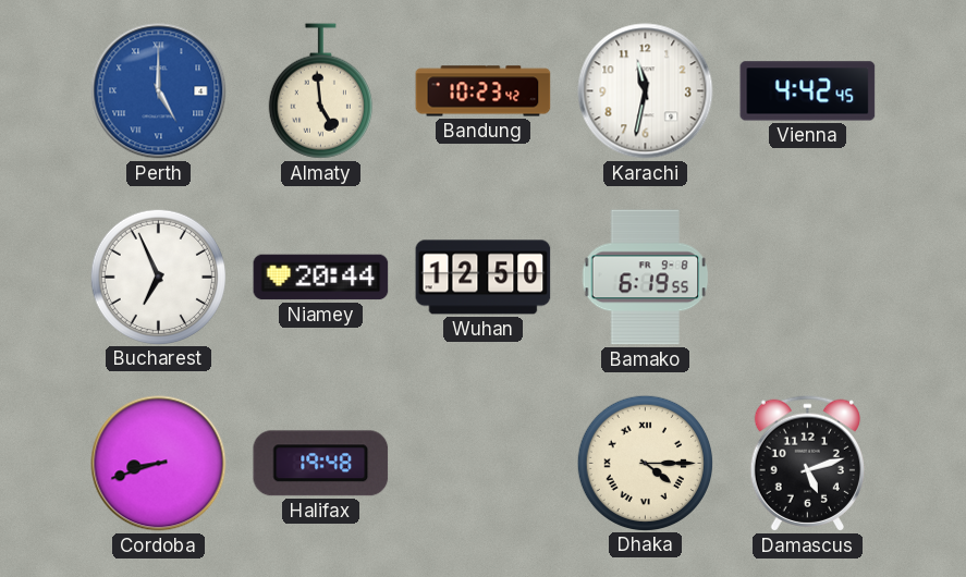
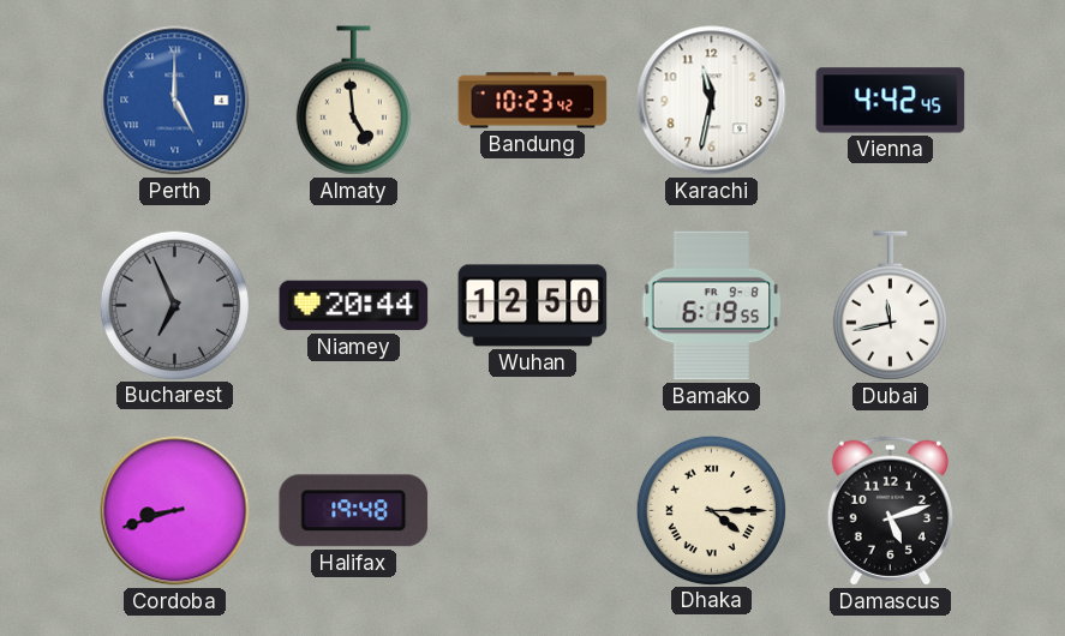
Bucharest dial: white -> grey
Dubai: none -> 11:43
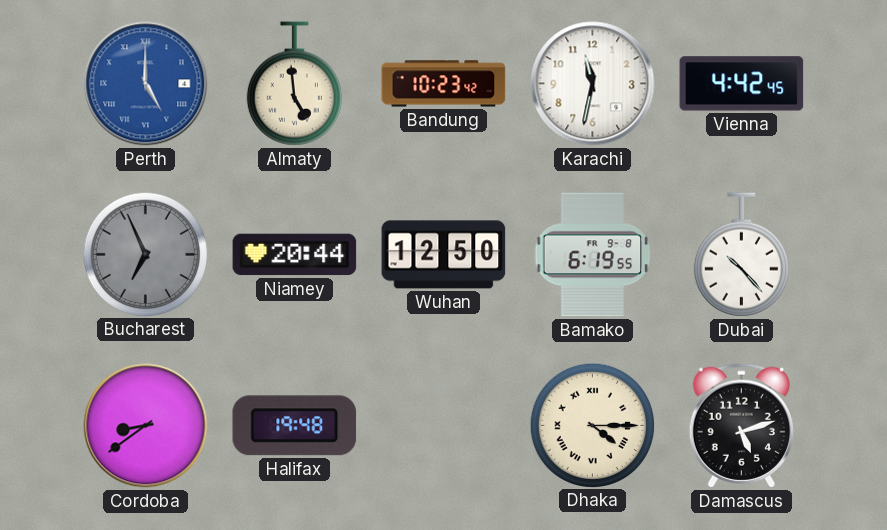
Dubai: 11:43 -> 10:23
Cordoba: 8:42 -> 8:39
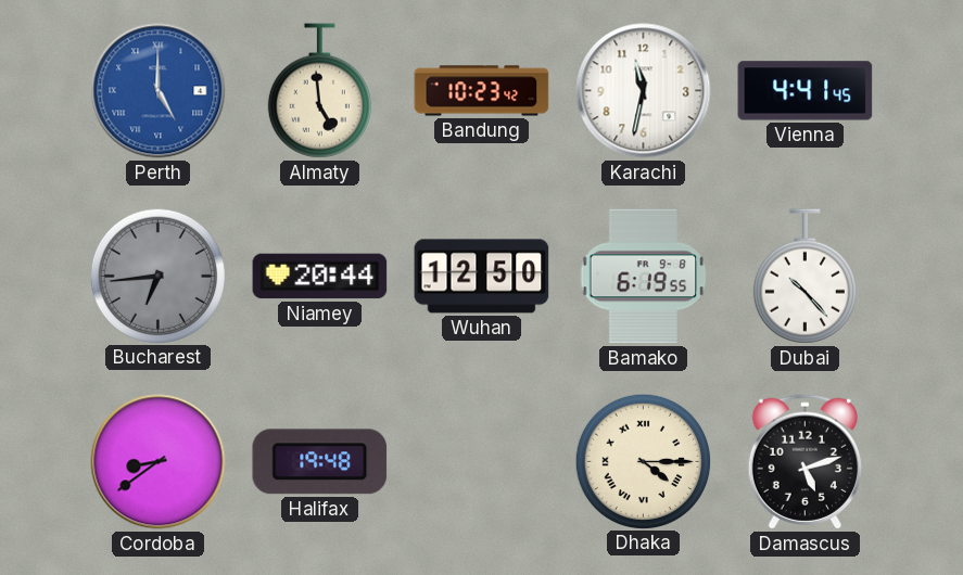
Vienna: 4:42 -> 4:41
Bucharest: 6:56 -> 6:44
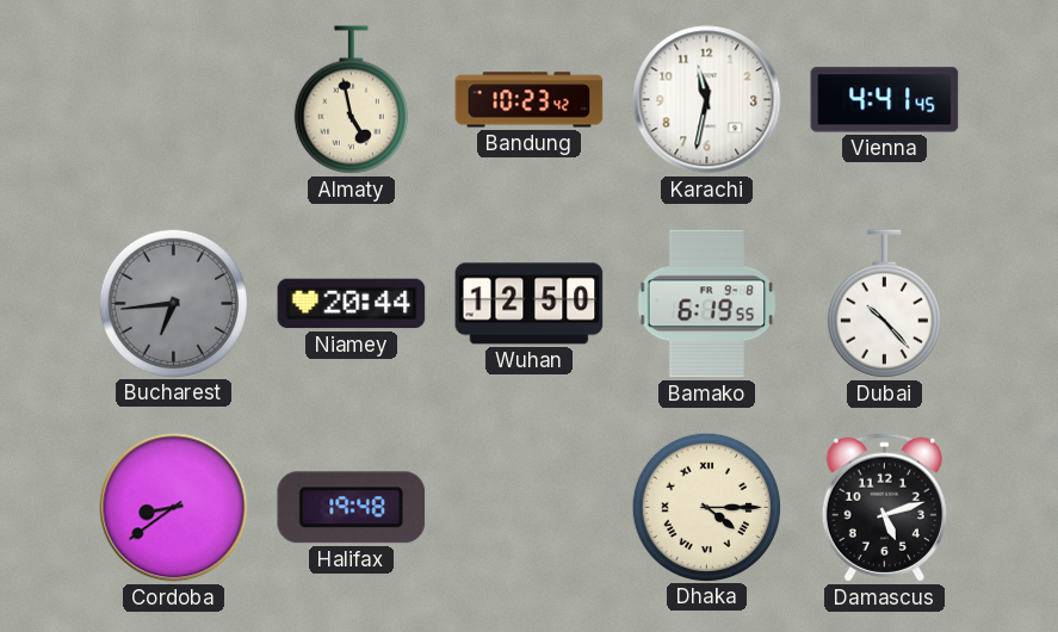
Perth: 5:00 -> none
Almaty: 4:59 -> 4:58
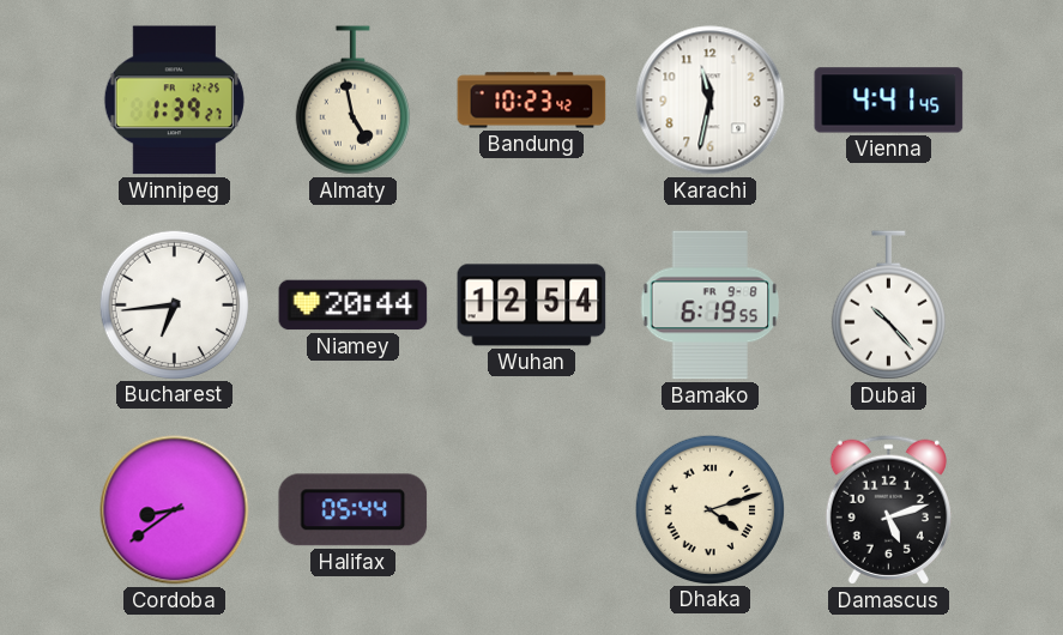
Winnipeg: none -> 1:39
Bucharest dial: grey -> white
Wuhan: 12:50 -> 12:54
Halifax: 19:48 -> 05:44
Dhaka: 4:15 -> 4:12
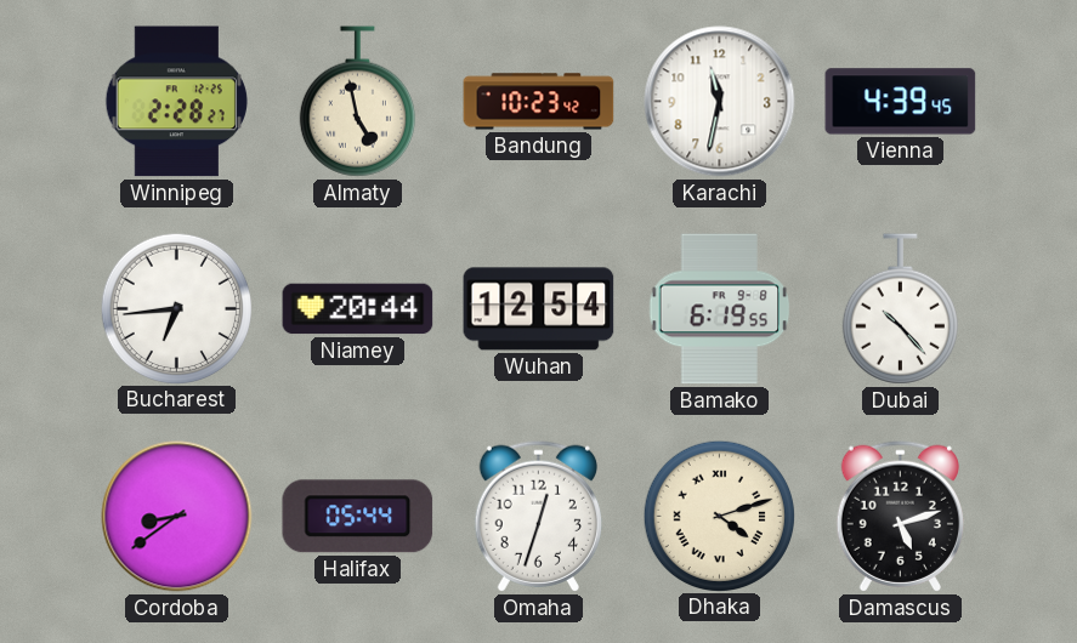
Winnipeg: 1:39 -> 2:28
Vienna: 4:41 -> 4:39
Omaha: none -> 12:33
